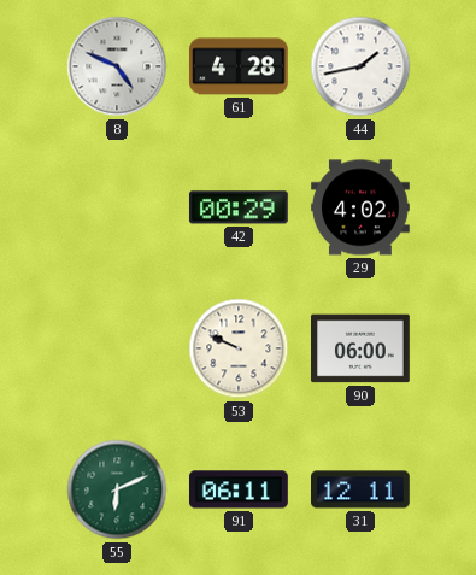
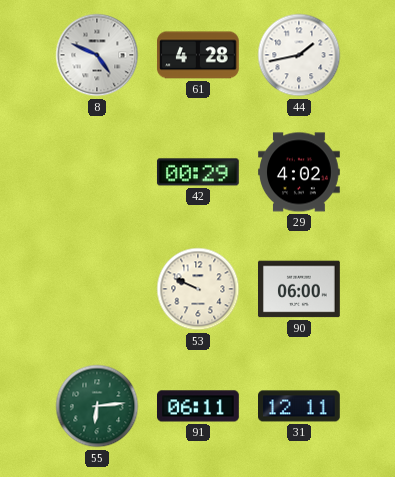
55: 6:11 -> 6:14
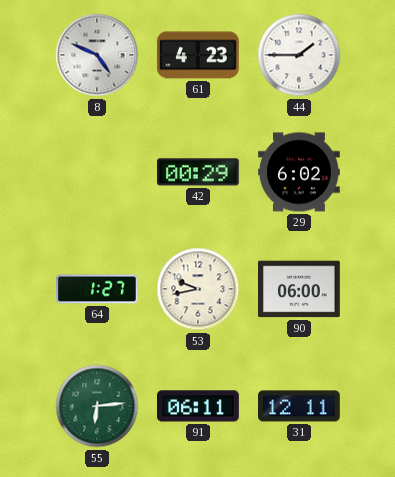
61: 4:28 -> 4:23
44: 1:43 -> 1:45
29: 4:02 -> 6:02
64: none -> 1:27
53: 9:49 -> 9:43
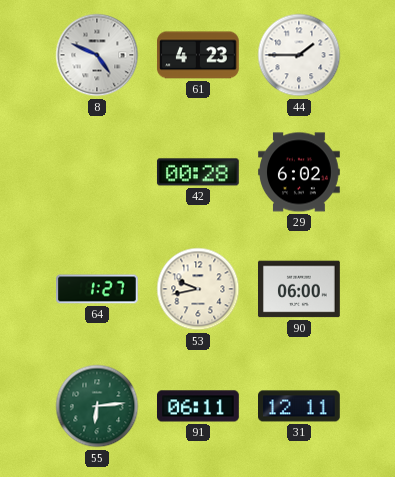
42: 00:29 -> 00:28
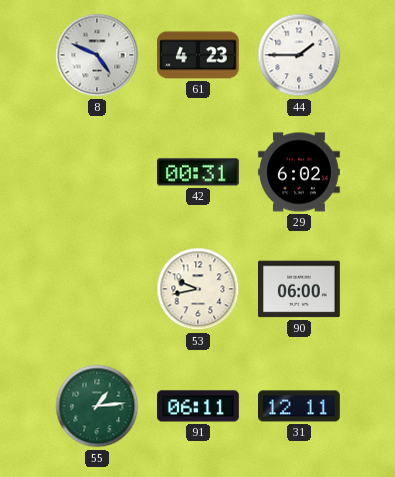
42: 00:28 -> 00:31
64: 1:27 -> none
55: 6:14 -> 1:14
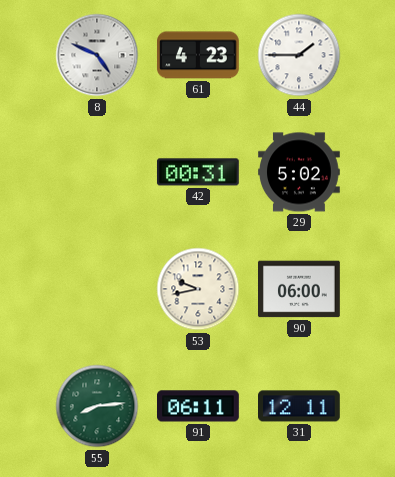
29: 6:02 -> 5:02
55: 1:14 -> 8:14
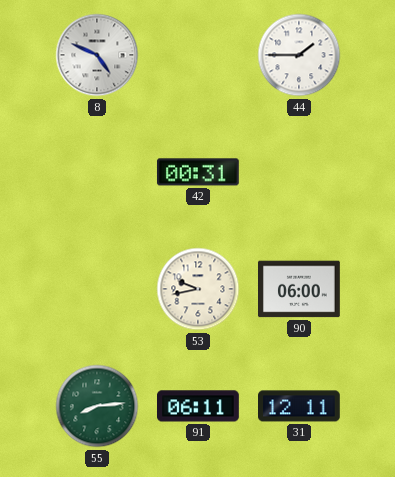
61: 4:23 -> none
29: 5:02 -> none
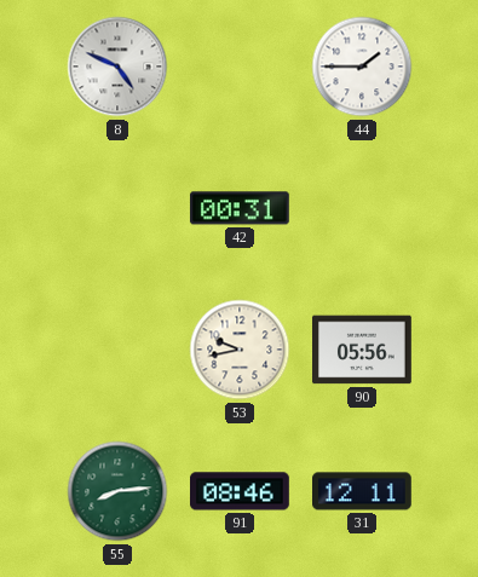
90: 06:00 -> 05:56
91: 06:11 -> 08:46
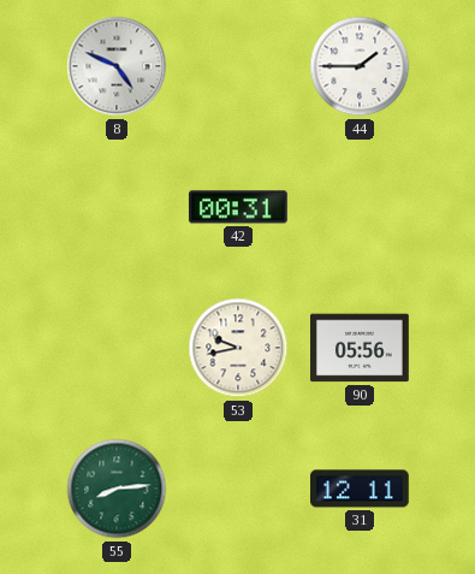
91: 08:46 -> none
